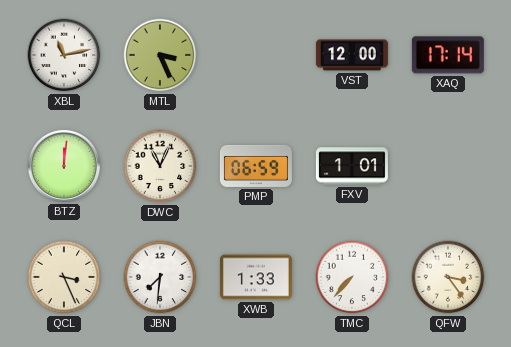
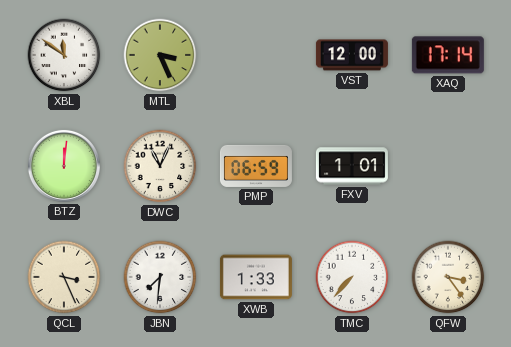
XBL: 11:13 -> 11:51
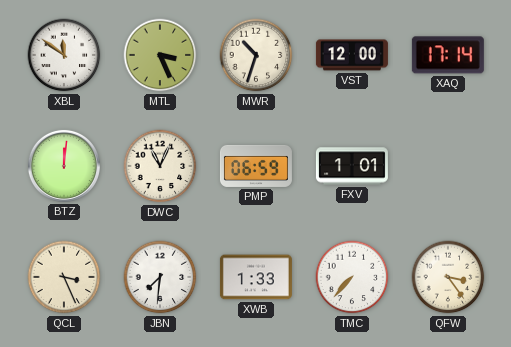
MWR: none -> 10:33
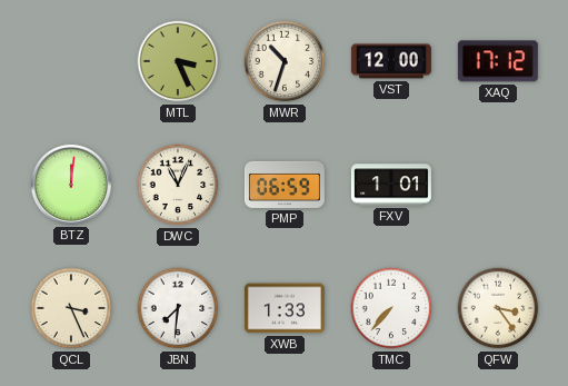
XBL: 11:51 -> none
XAQ: 17:14 -> 17:12
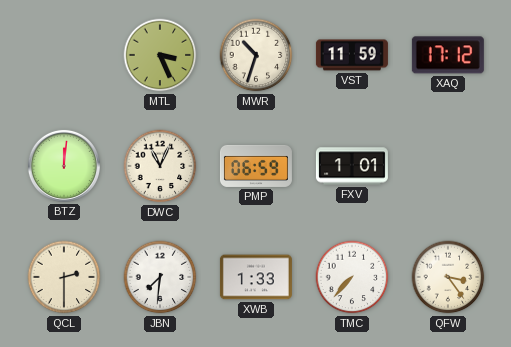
VST: 12:00 -> 11:59
QCL: 3:26 -> 2:30
